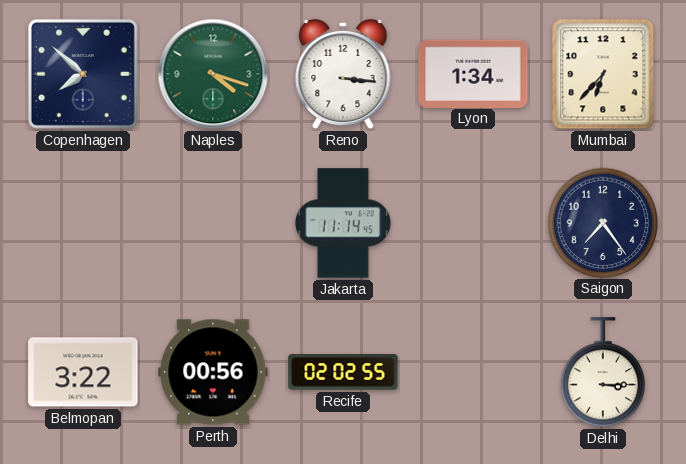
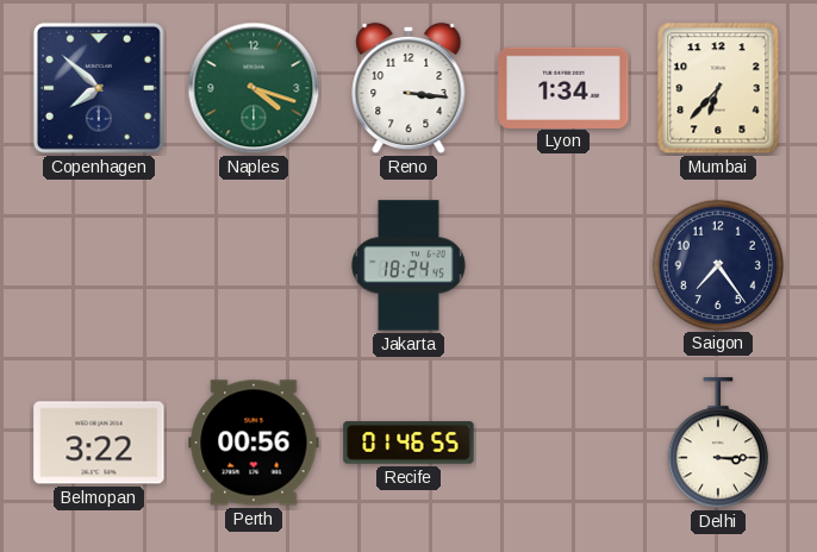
Jakarta: 11:14 -> 18:24
Recife: 02:02 -> 01:46
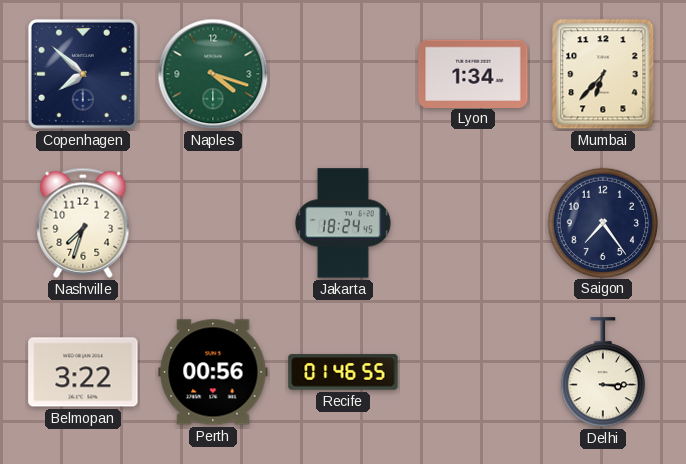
Reno: 3:16 -> none
Nashville: none -> 7:33
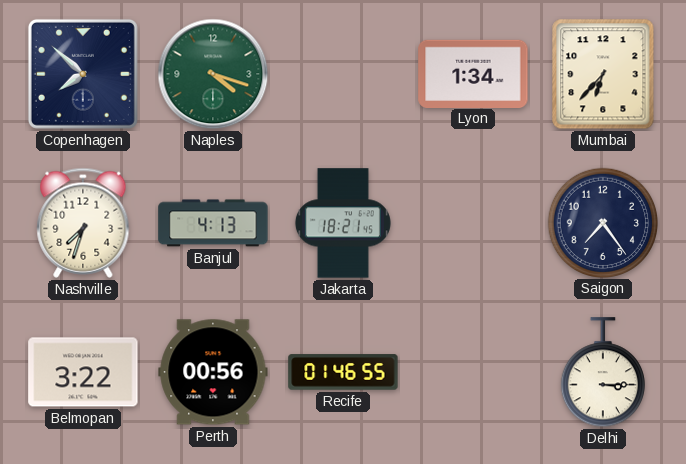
Banjul: none -> 4:13
Jakarta: 18:24 -> 18:21
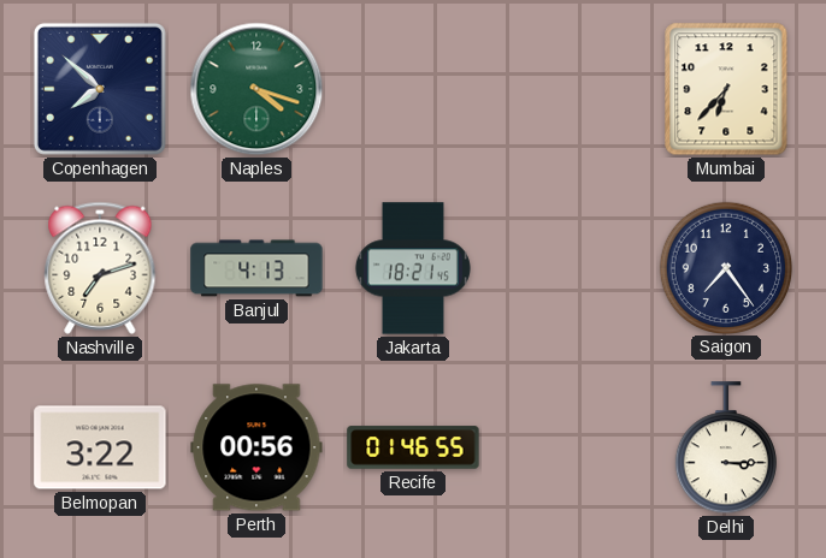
Lyon: 1:34 -> none
Nashville: 7:33 -> 7:12
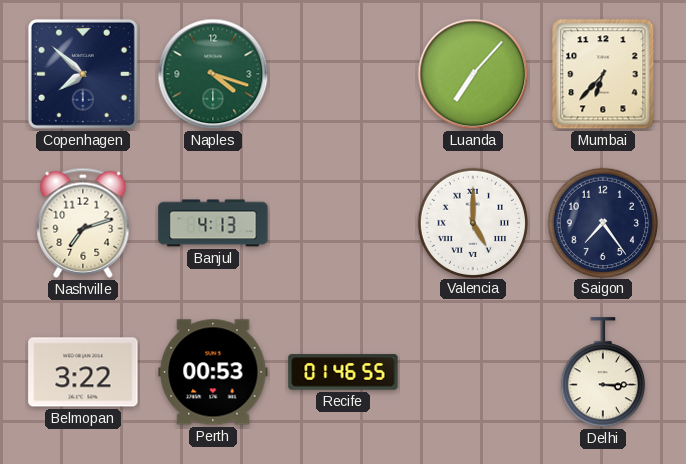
Luanda: none -> 7:07
Jakarta: 18:21 -> none
Valencia: none -> 5:00
Perth: 00:56 -> 00:53
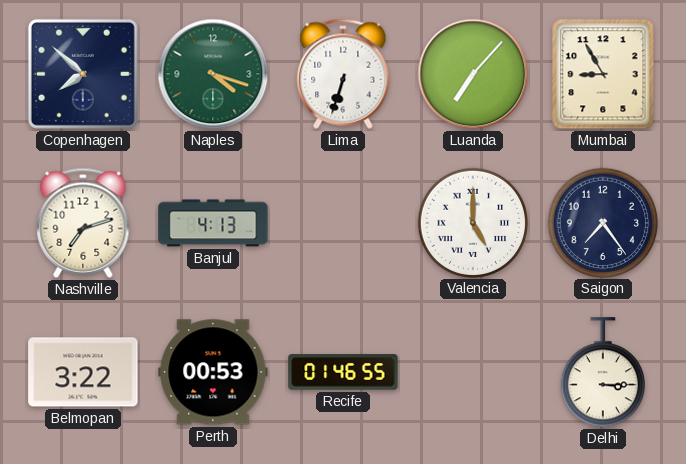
Lima: none -> 6:33
Mumbai: 6:37 -> 8:55
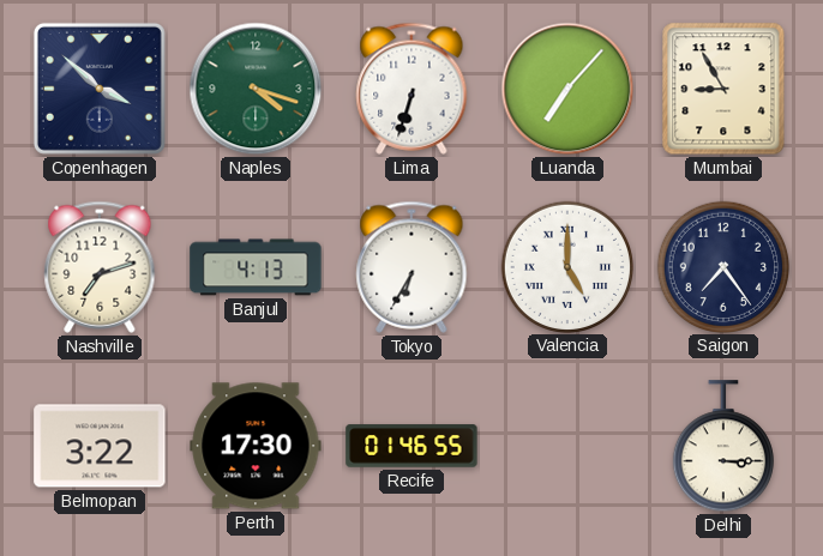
Copenhagen: 7:52 -> 3:52
Tokyo: none -> 6:35
Perth: 00:53 -> 17:30
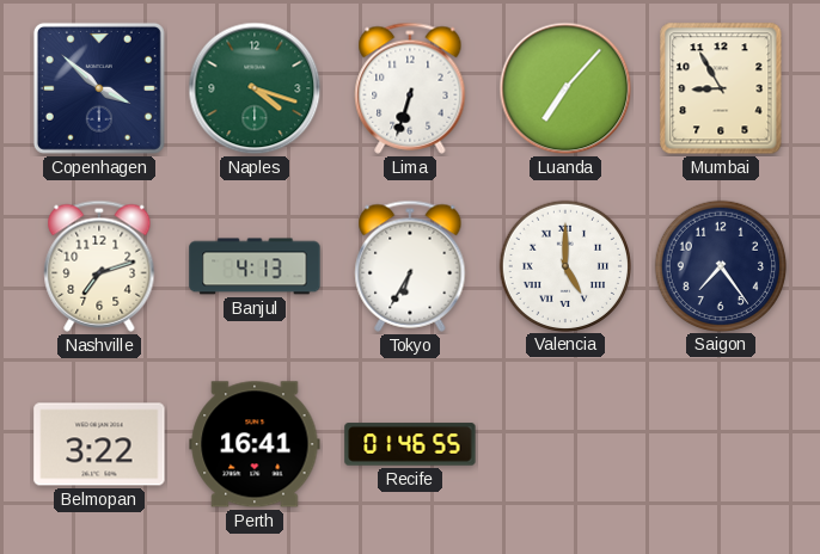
Perth: 17:30 -> 16:41
Delhi: 3:15 -> none
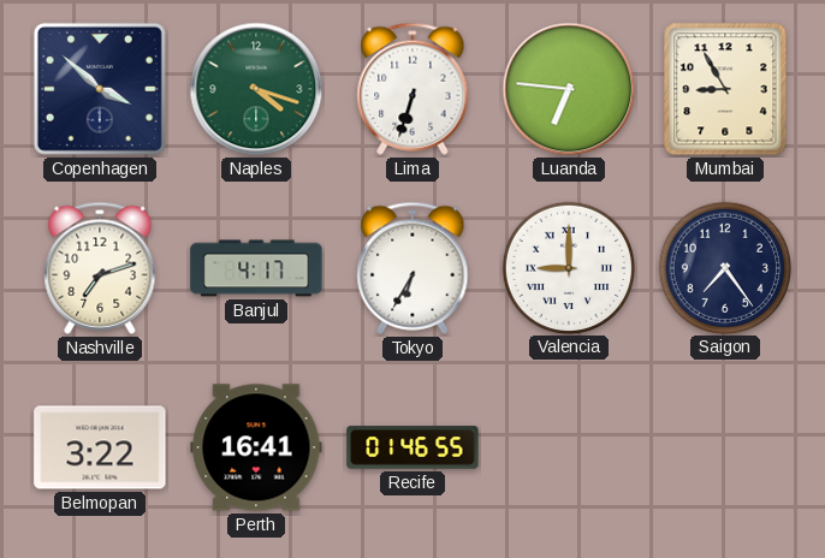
Luanda: 7:07 -> 6:46
Banjul: 4:13 -> 4:17
Valencia: 5:00 -> 9:00
